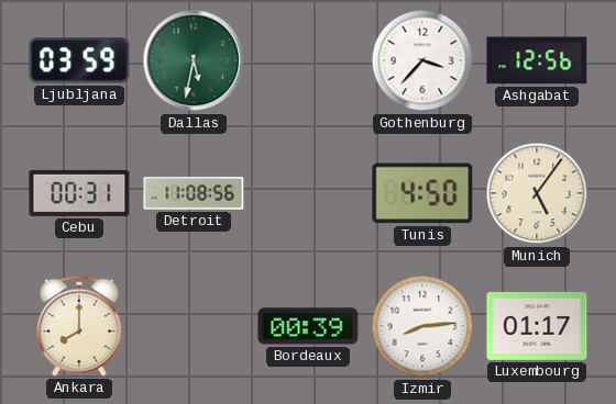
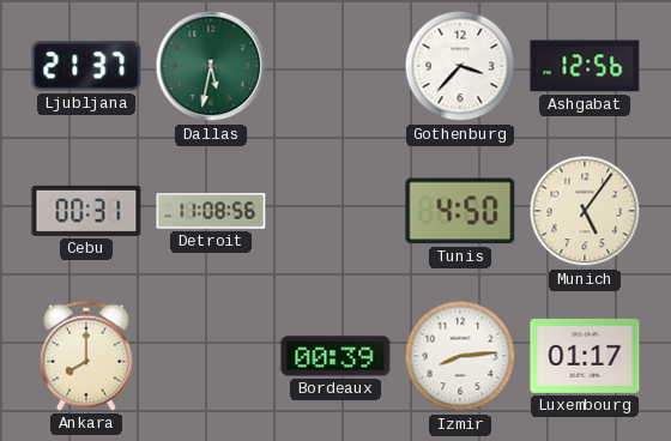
Ljubljana: 03:59 -> 21:37
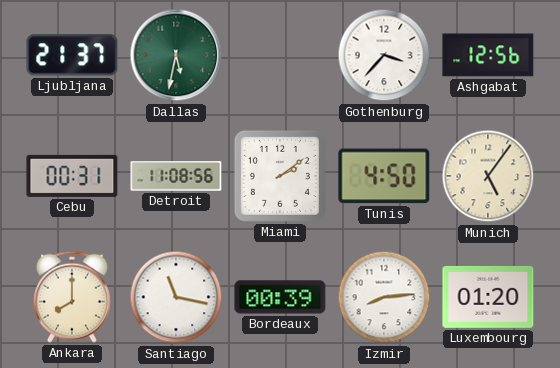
Miami: none -> 2:09
Santiago: none -> 11:17
Luxembourg: 01:17 -> 01:20
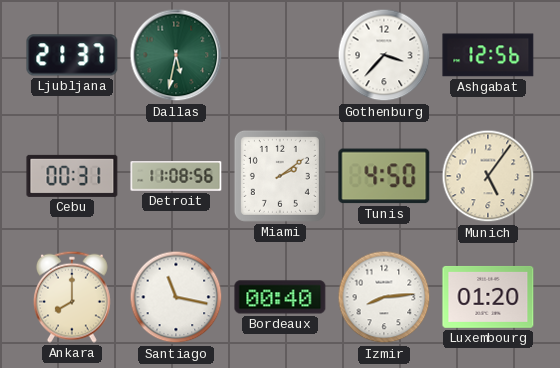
Bordeaux: 00:39 -> 00:40
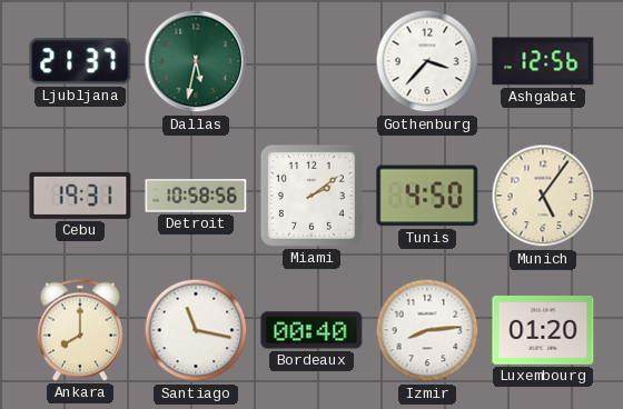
Cebu: 00:31 -> 19:31
Detroit: 11:08 -> 10:58
